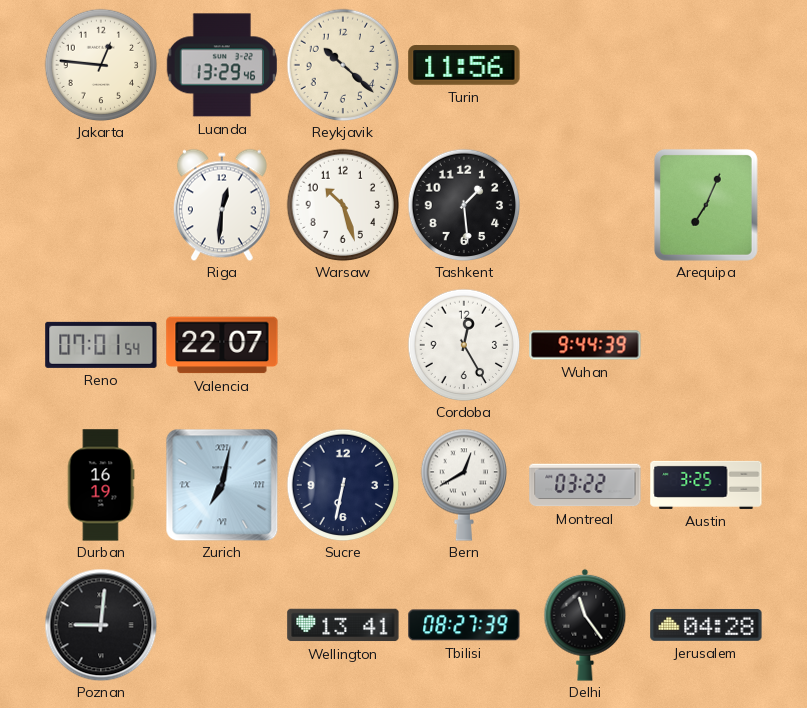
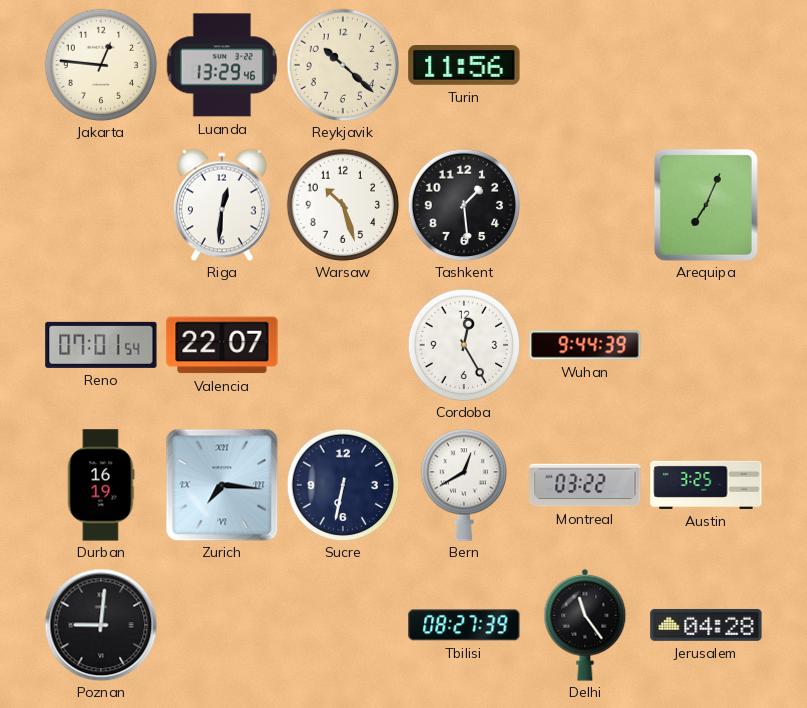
Zurich: 7:02 -> 7:16
Wellington: 13:41 -> none
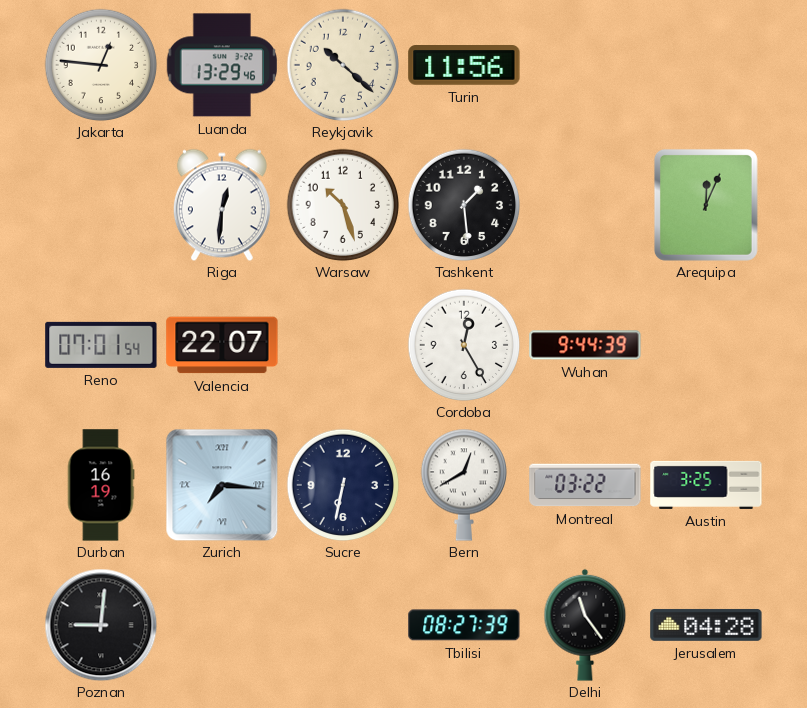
Arequipa: 7:04 -> 12:04
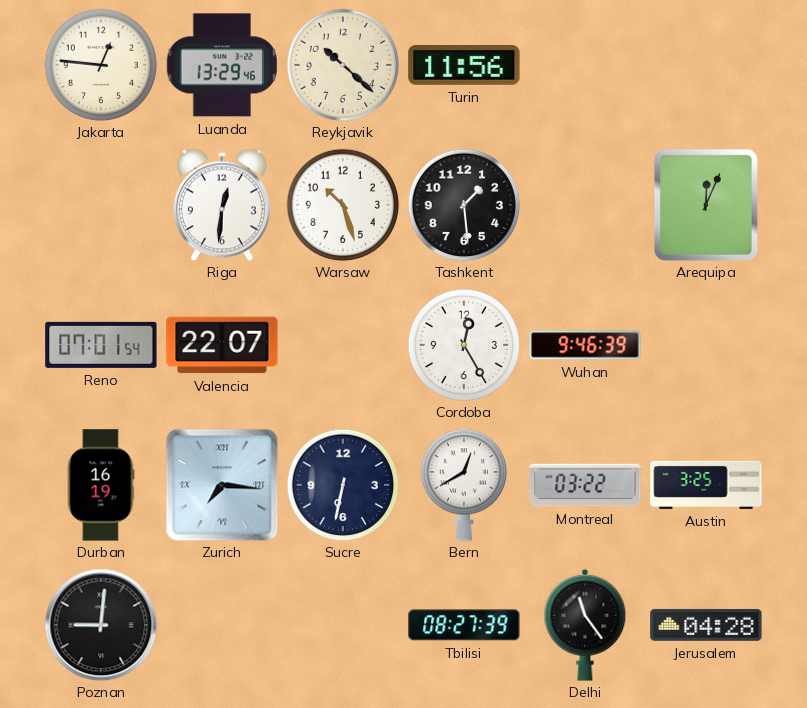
Wuhan: 9:44 -> 9:46
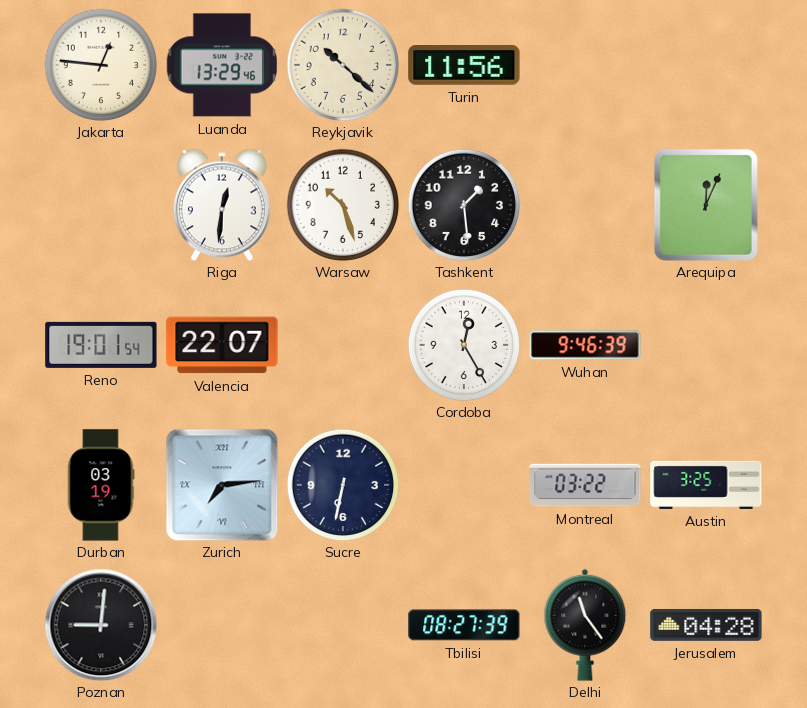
Reno: 07:01 -> 19:01
Durban: 16:19 -> 03:19
Zurich: 7:16 -> 7:14
Bern: 12:40 -> none
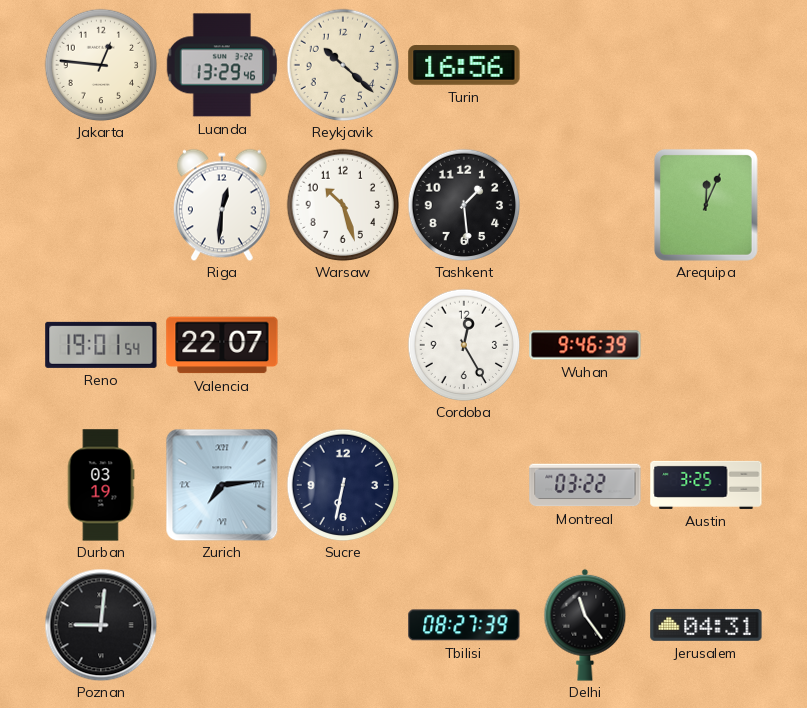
Turin: 11:56 -> 16:56
Jerusalem: 04:28 -> 04:31
